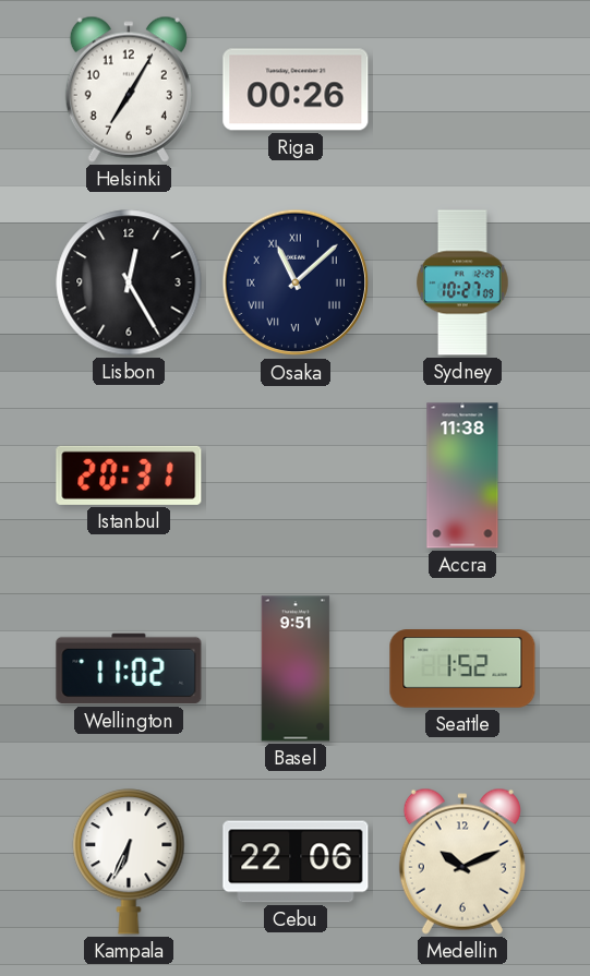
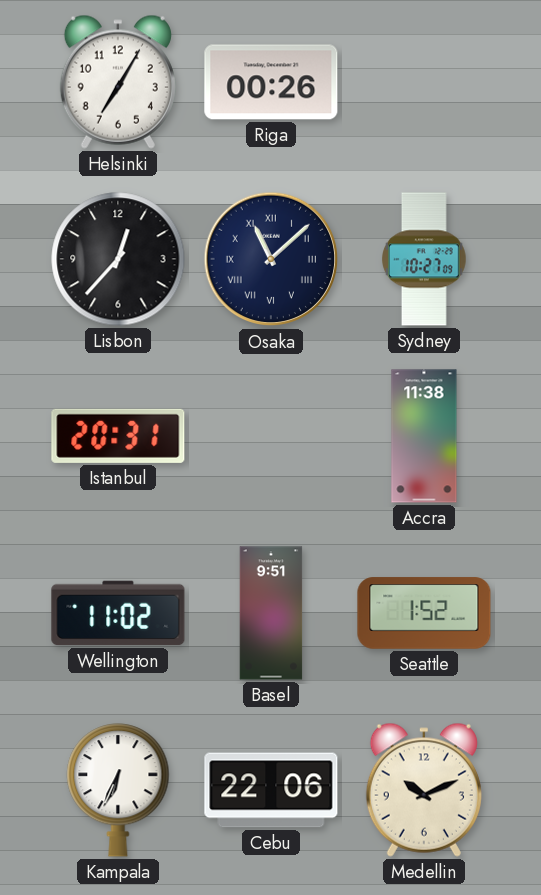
Lisbon: 12:25 -> 12:37
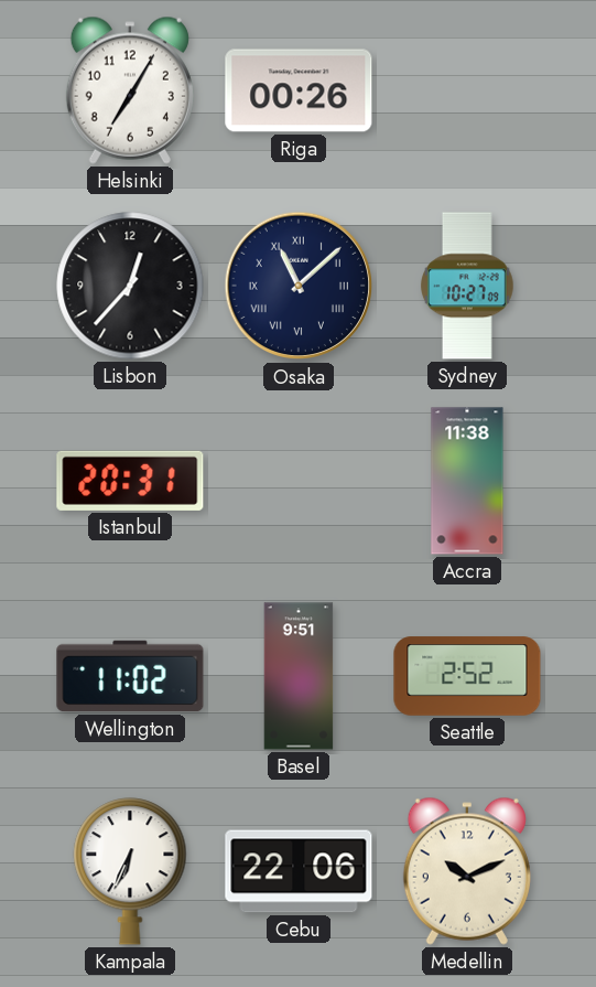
Seattle: 1:52 -> 2:52
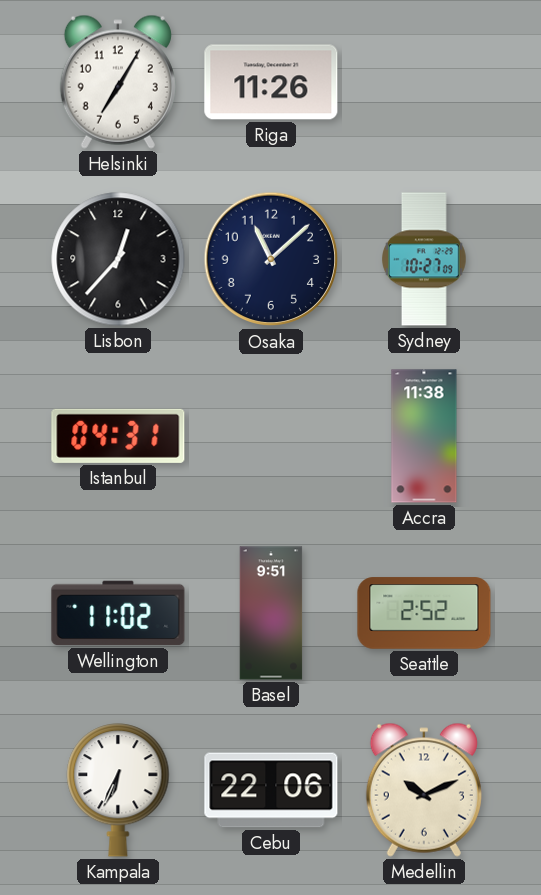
Riga: 00:26 -> 11:26
Osaka numerals: Roman -> Arabic
Istanbul: 20:31 -> 04:31
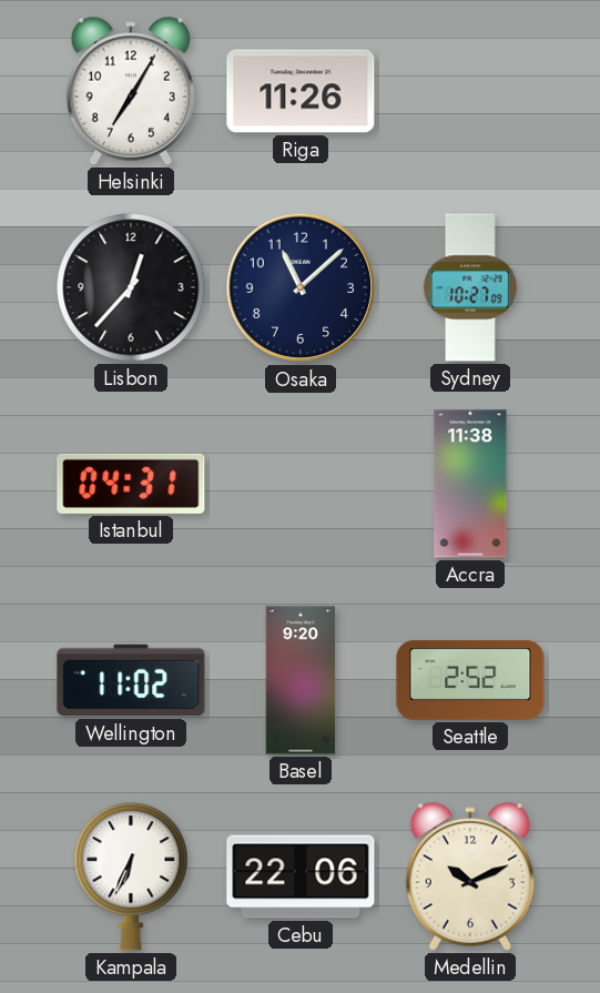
Basel: 9:51 -> 9:20
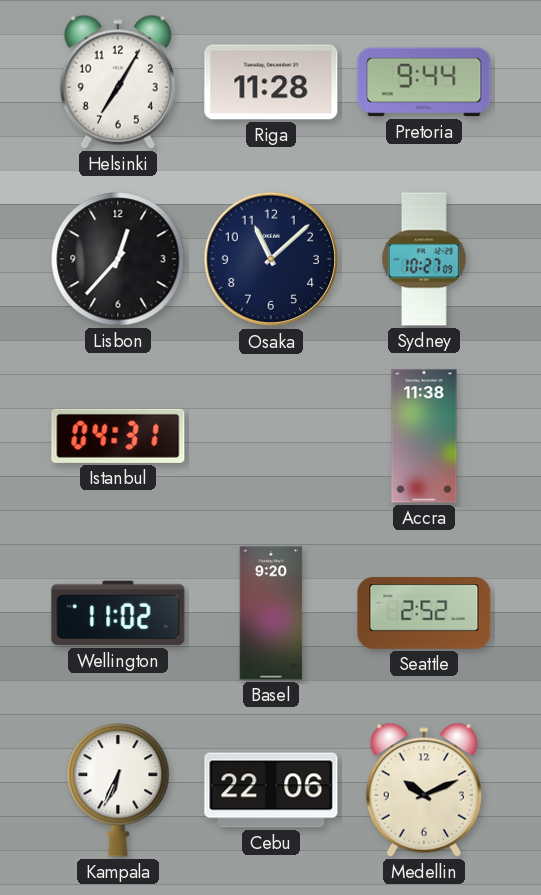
Riga: 11:26 -> 11:28
Pretoria: none -> 9:44
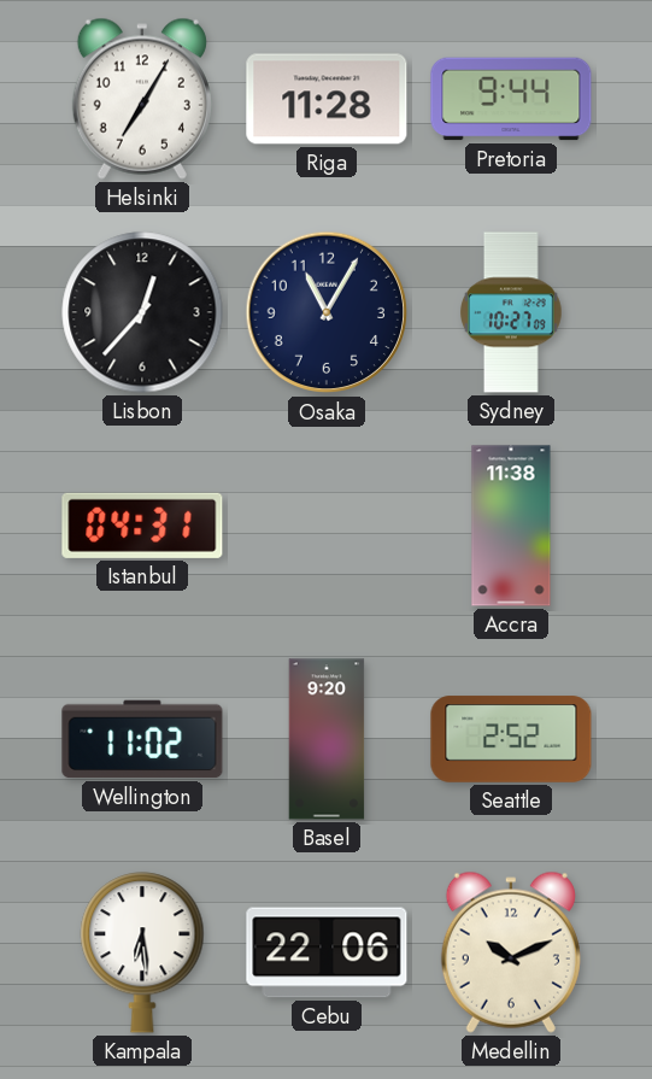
Osaka: 11:08 -> 11:05
Kampala: 6:34 -> 6:29
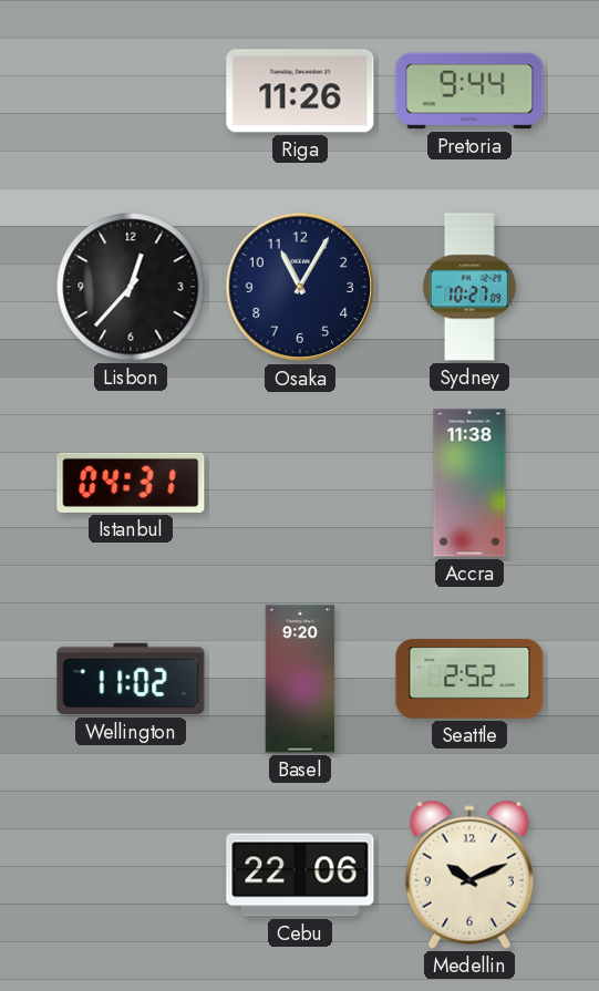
Helsinki: 7:05 -> none
Riga: 11:28 -> 11:26
Kampala: 6:29 -> none
